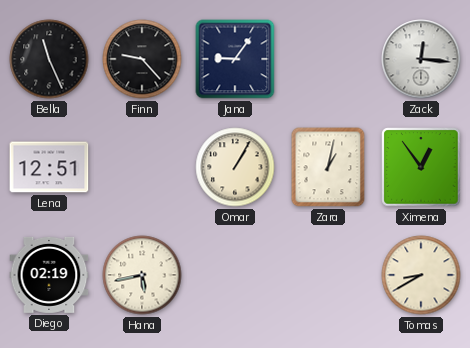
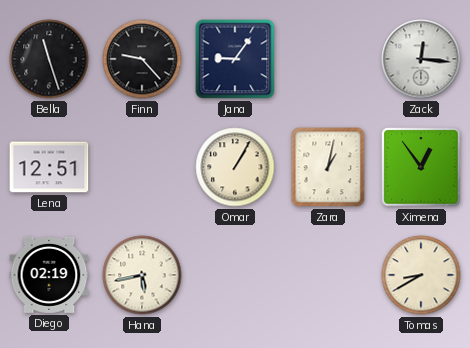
Bella: 11:26 -> 11:27
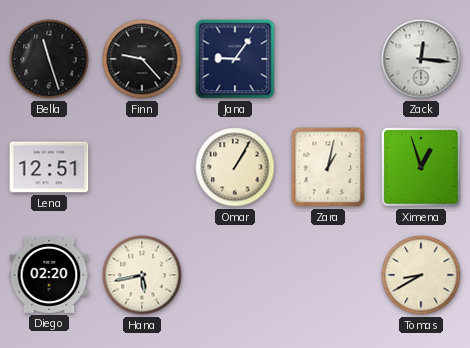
Ximena: 12:54 -> 12:57
Diego: 02:19 -> 02:20
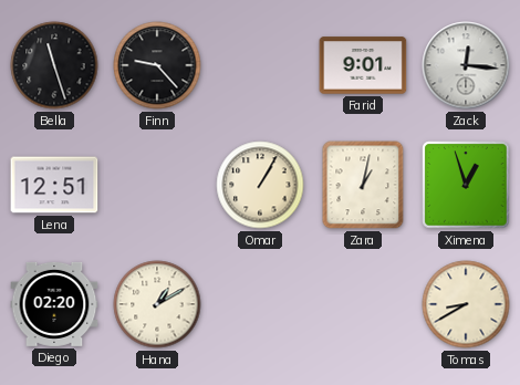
Jana: 9:06 -> none
Farid: none -> 9:01
Hana: 5:43 -> 1:10
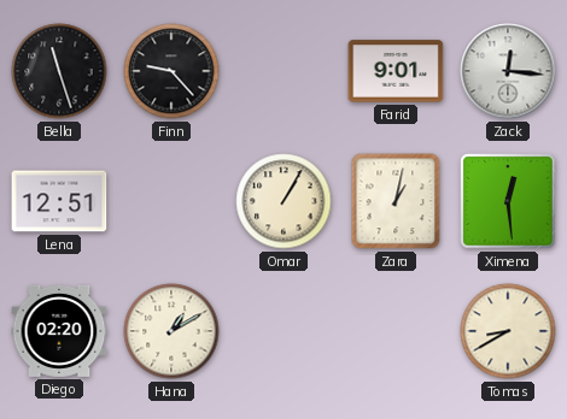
Ximena: 12:57 -> 12:29
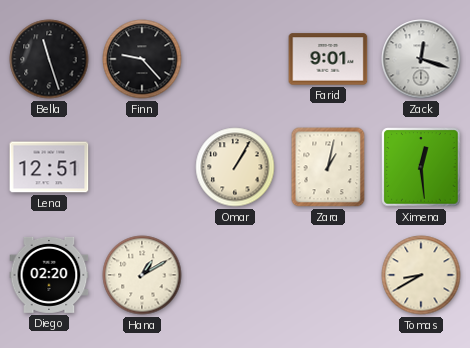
Zack: 12:16 -> 12:18
